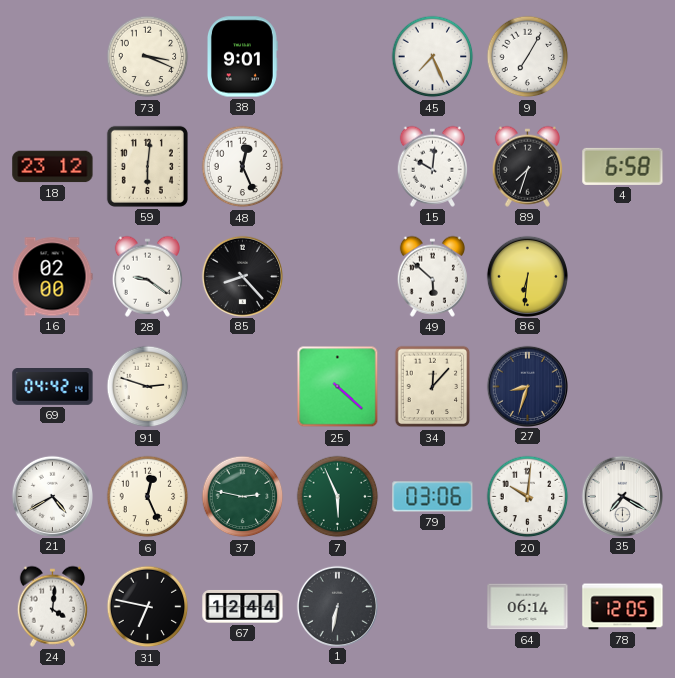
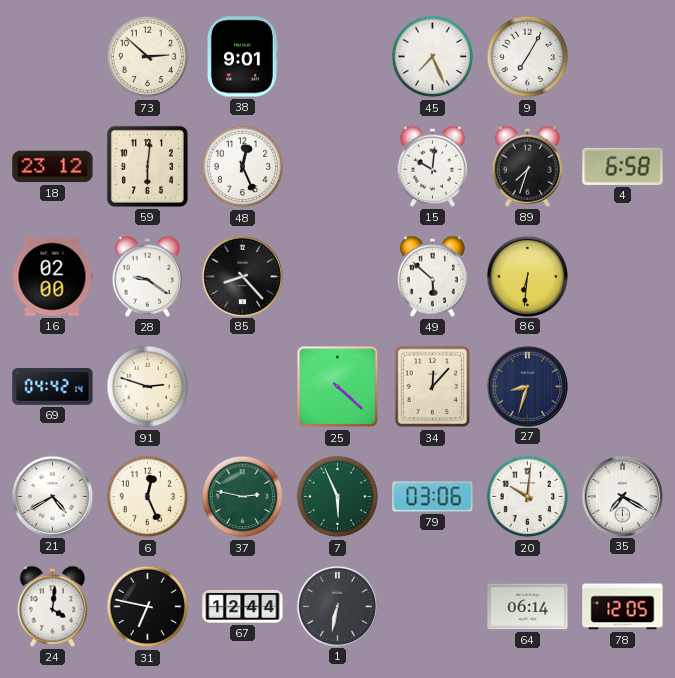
73: 3:19 -> 2:52
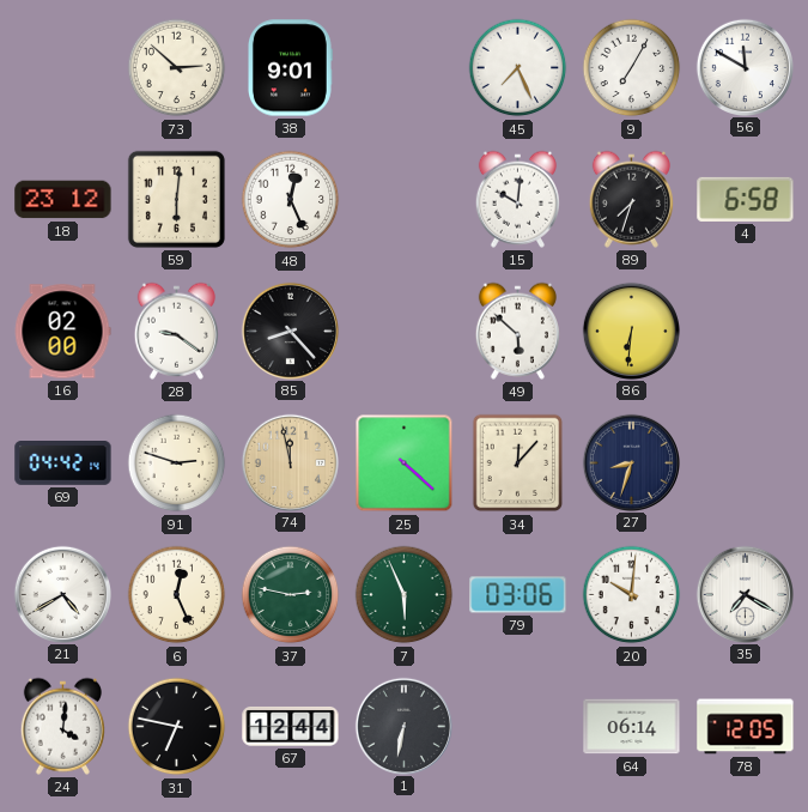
56: none -> 11:50
74: none -> 11:58
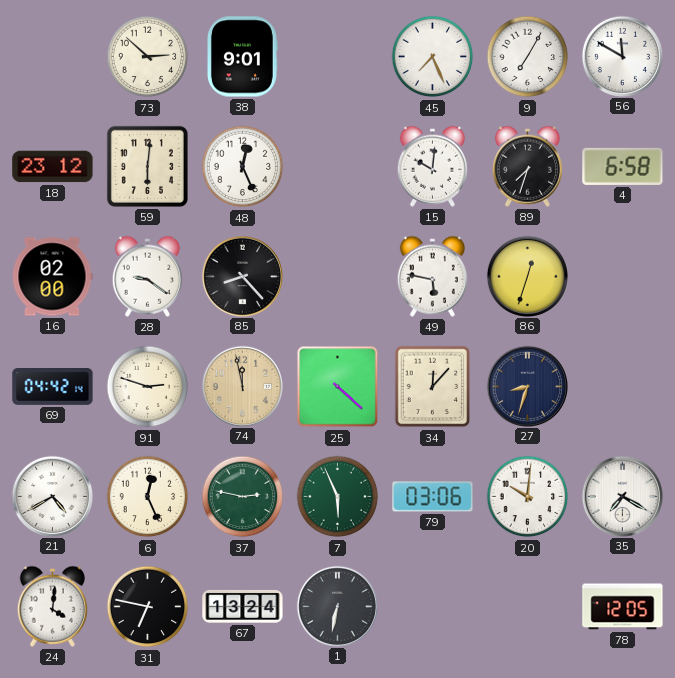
49: 5:52 -> 5:47
86: 6:31 -> 12:33
67: 12:44 -> 13:24
64: 06:14 -> none
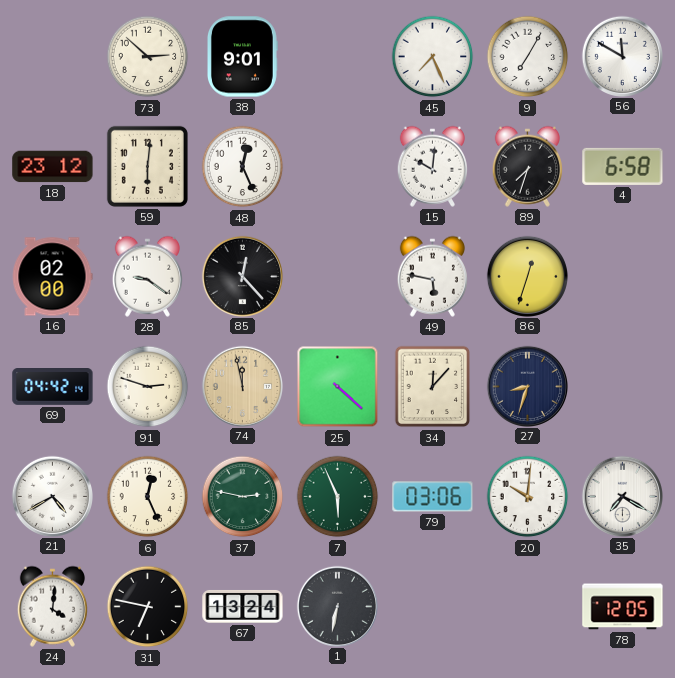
85: 8:23 -> 12:23
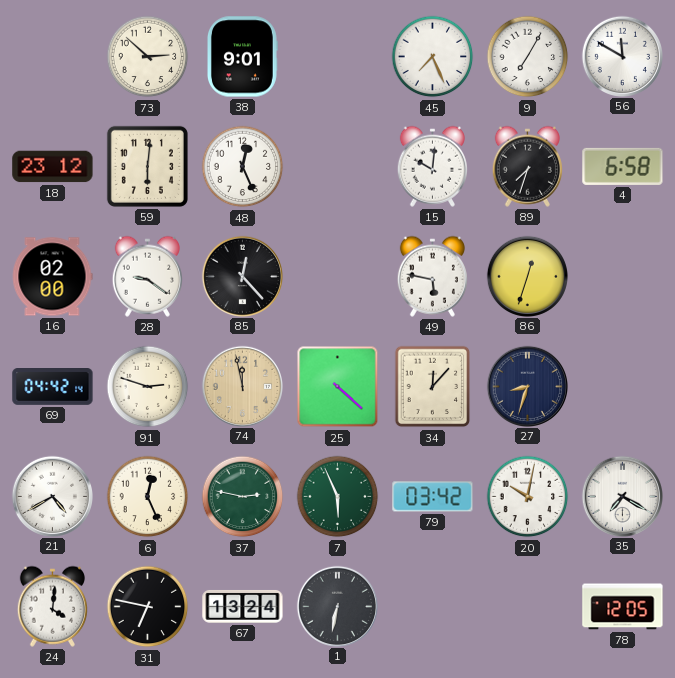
79: 03:06 -> 03:42
20: 10:01 -> 10:02
